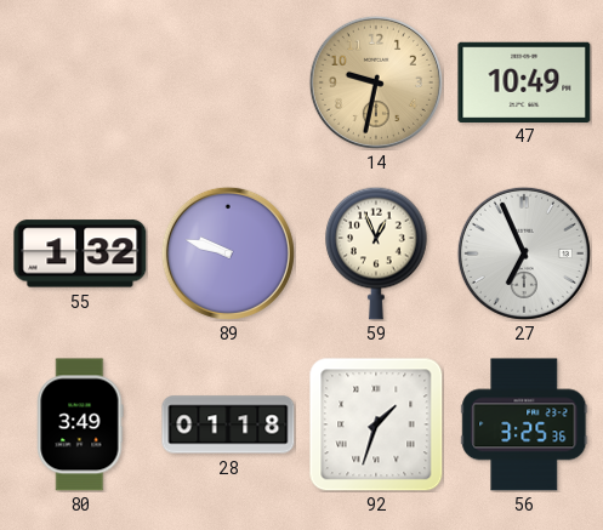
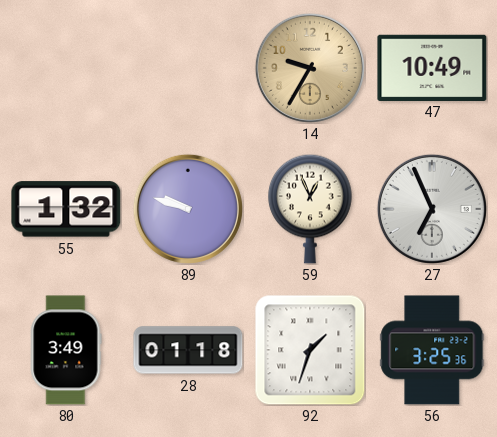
14: 9:32 -> 9:35
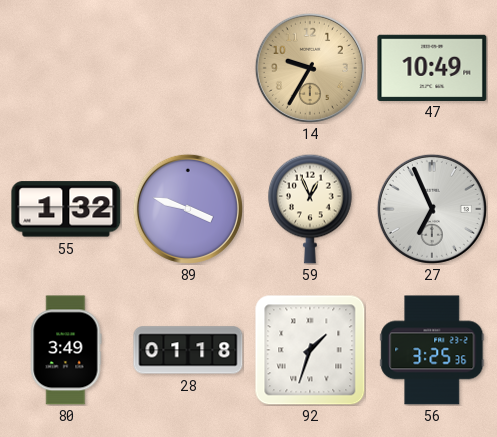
89: 9:48 -> 3:48
